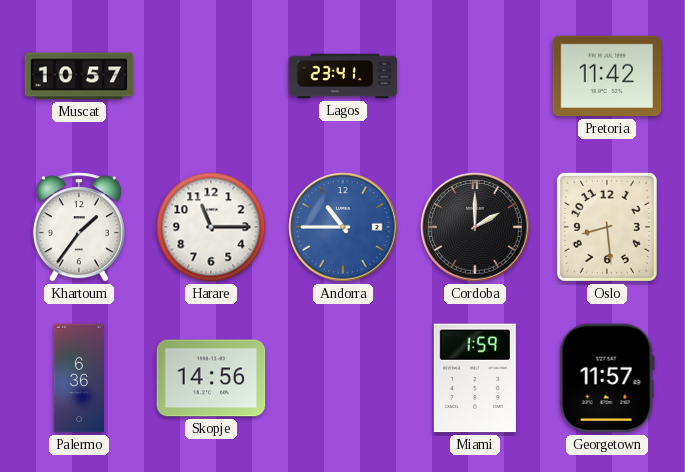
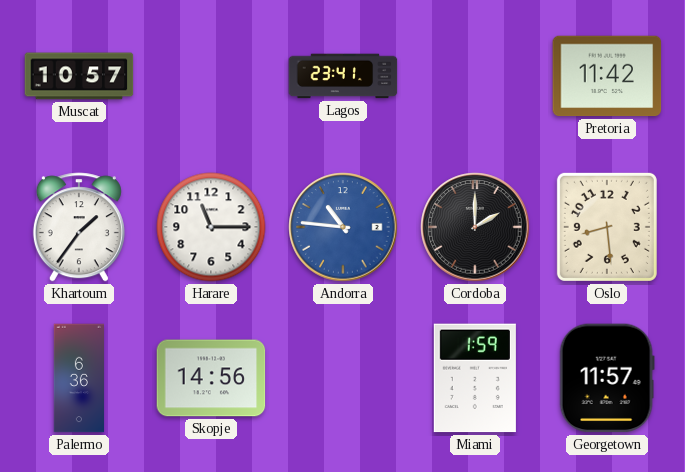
Andorra: 10:45 -> 10:46
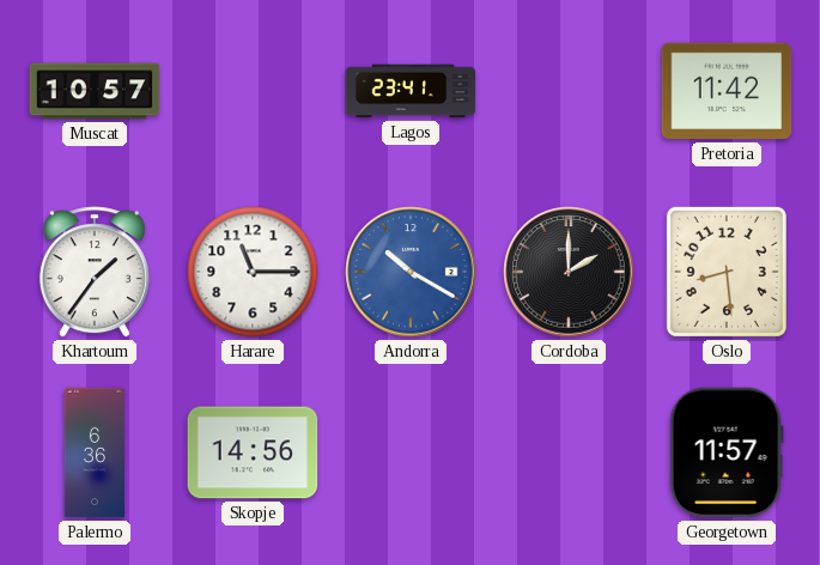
Andorra: 10:46 -> 10:20
Miami: 1:59 -> none
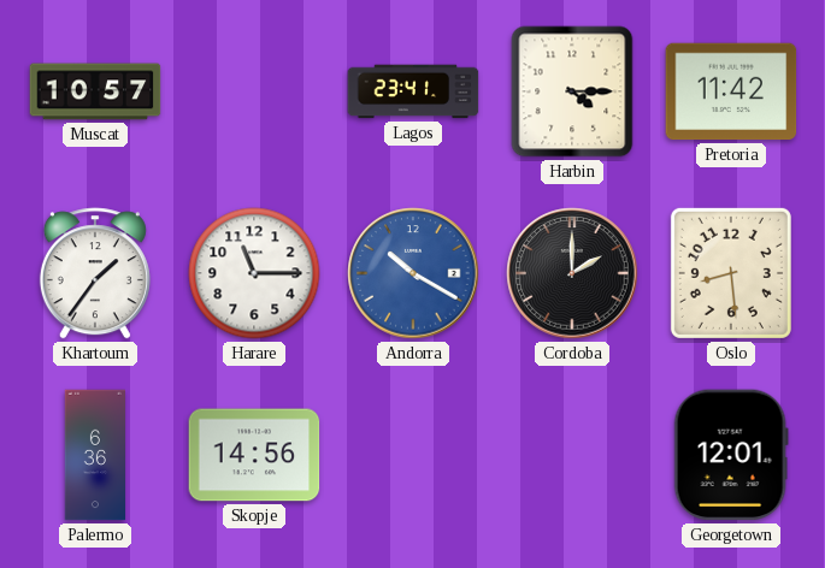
Harbin: none -> 4:15
Georgetown: 11:57 -> 12:01
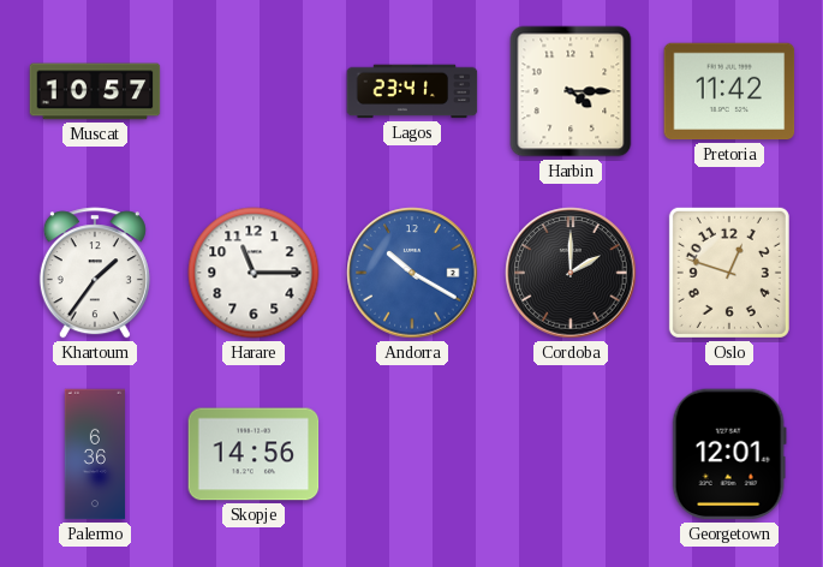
Oslo: 8:29 -> 12:48
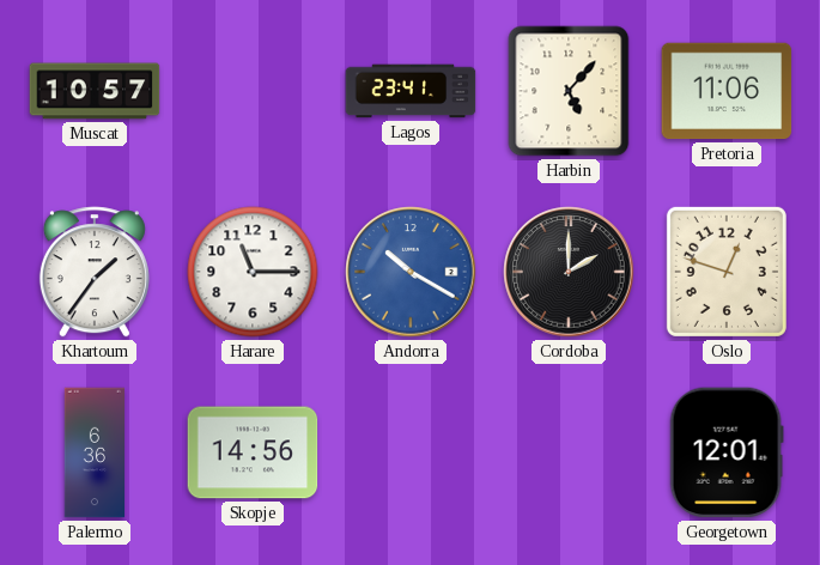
Harbin: 4:15 -> 5:07
Pretoria: 11:42 -> 11:06
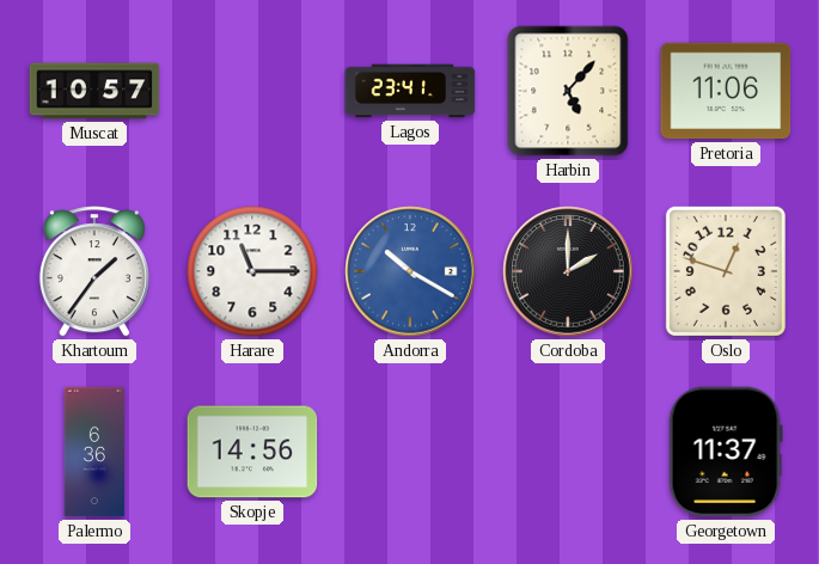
Georgetown: 12:01 -> 11:37
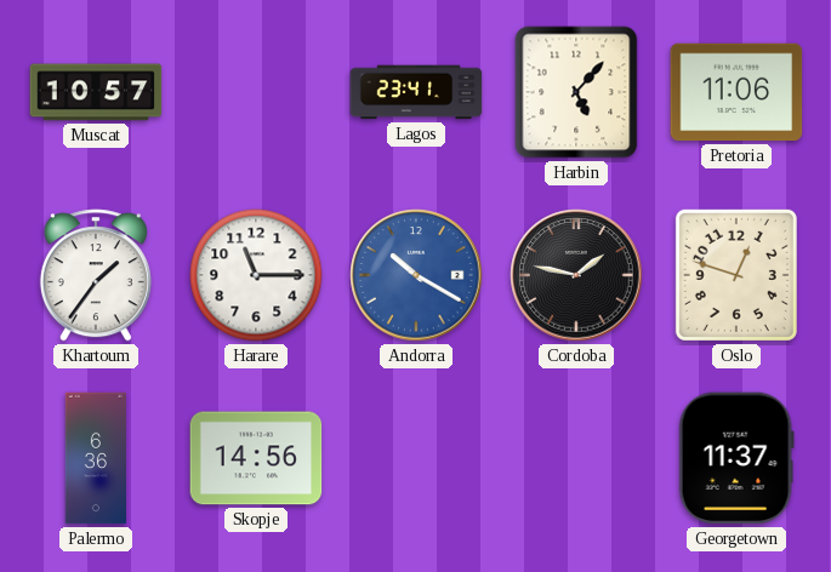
Cordoba: 2:00 -> 1:47
